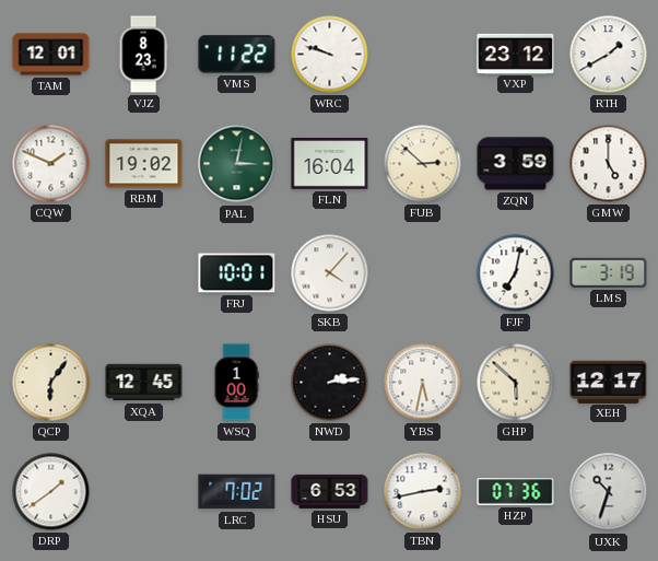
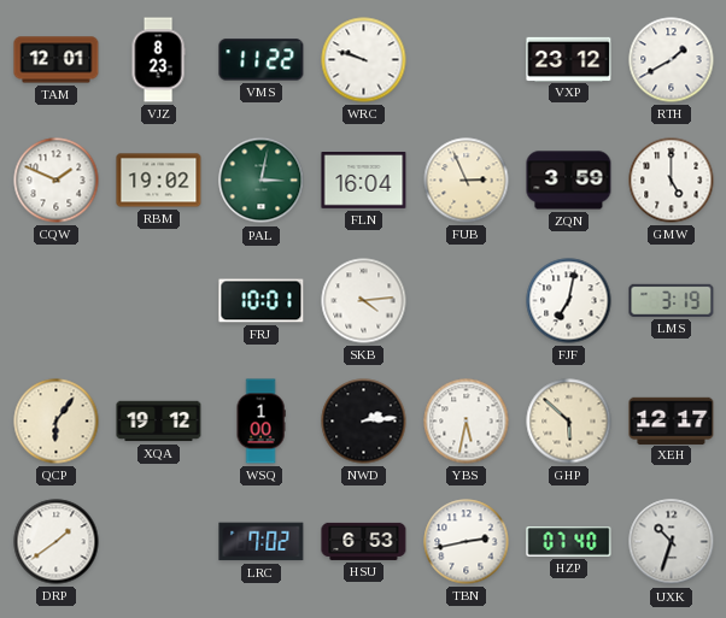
FUB: 2:52 -> 2:56
SKB: 4:07 -> 4:14
XQA: 12:45 -> 19:12
HZP: 07:36 -> 07:40
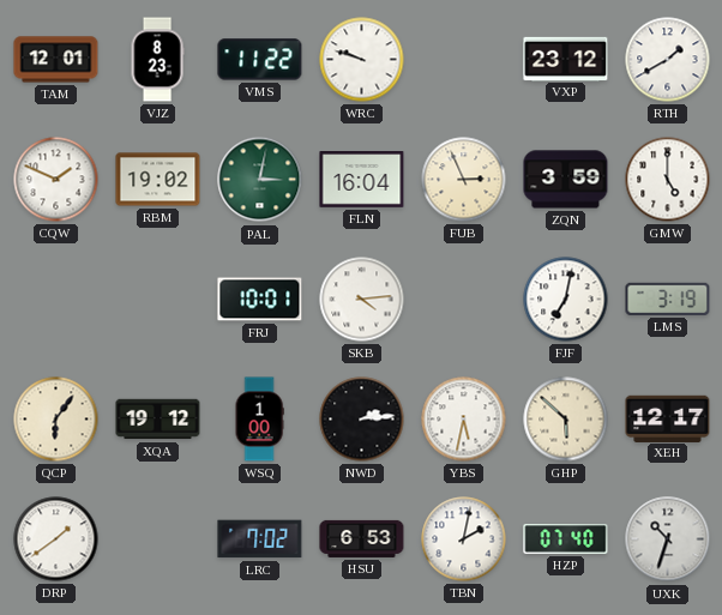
TBN: 2:43 -> 2:02
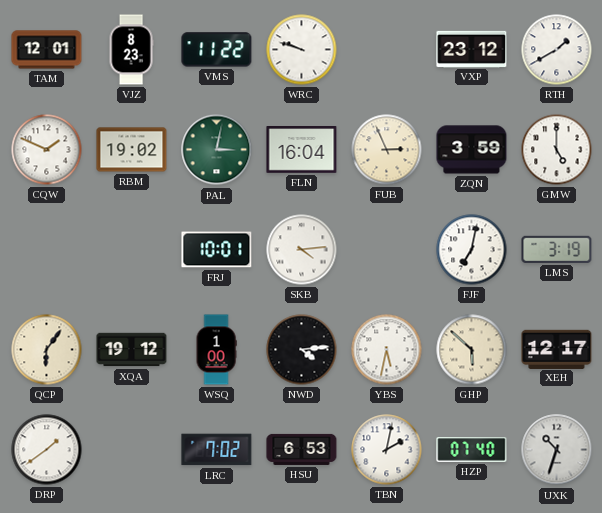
NWD: 2:14 -> 4:14
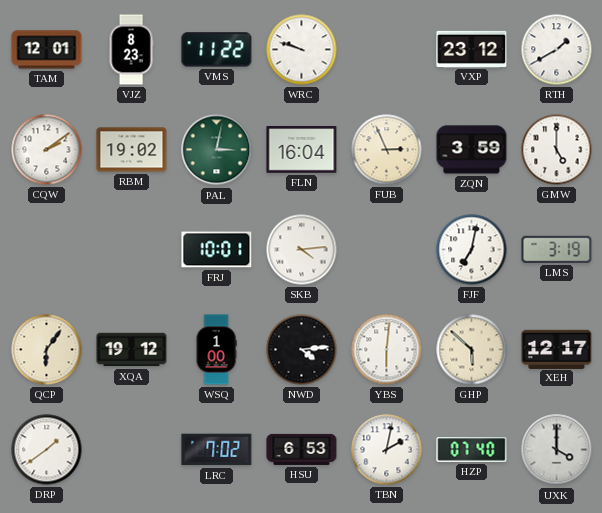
CQW: 1:49 -> 2:09
YBS: 5:32 -> 6:01
UXK: 10:33 -> 4:00
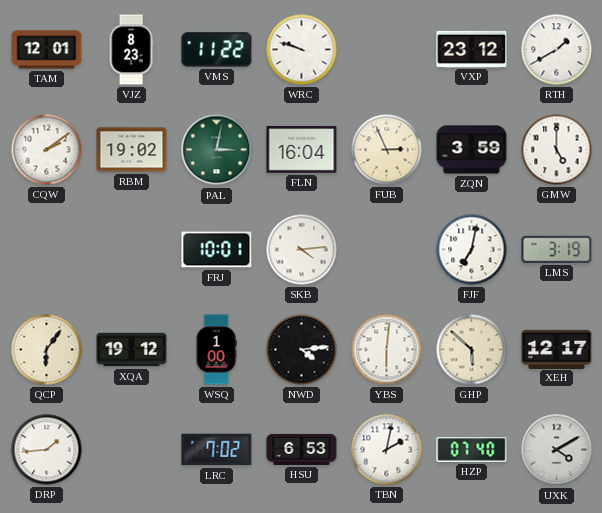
DRP: 1:39 -> 1:44
UXK: 4:00 -> 4:10
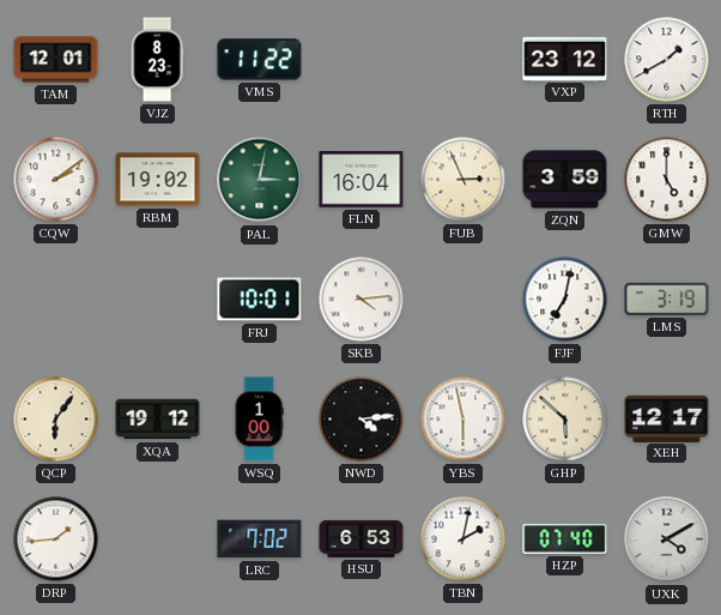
WRC: 9:48 -> none
YBS: 6:01 -> 5:58
